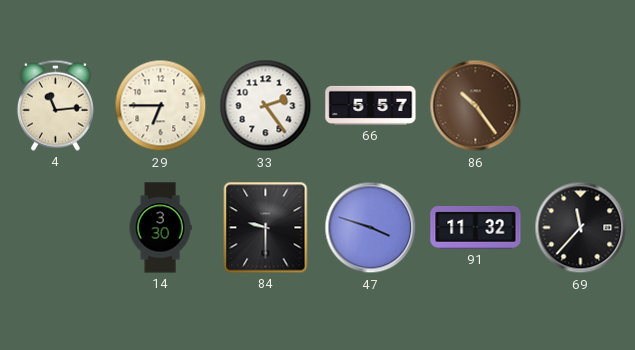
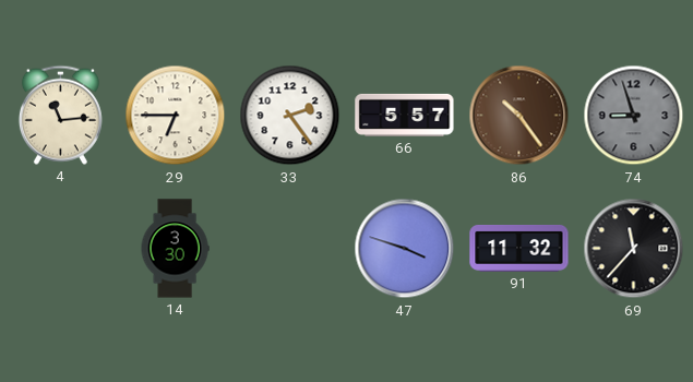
74: none -> 8:57
84: 9:30 -> none
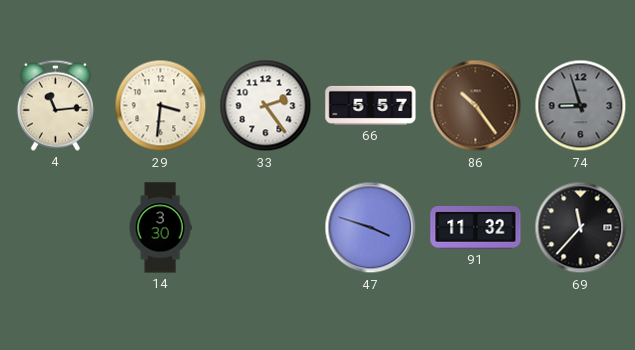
29: 6:45 -> 3:31
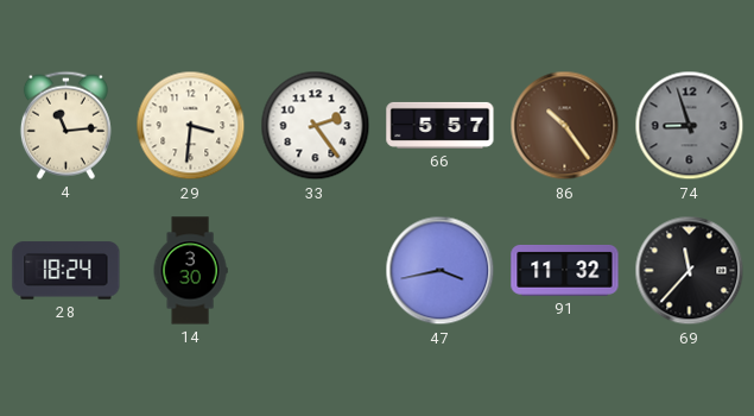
28: none -> 18:24
47: 3:48 -> 3:43
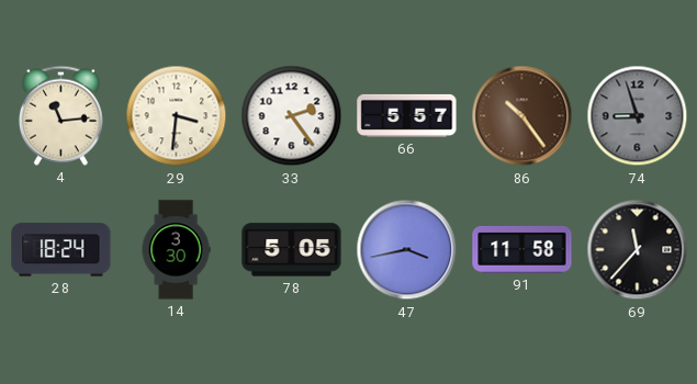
78: none -> 5:05
91: 11:32 -> 11:58
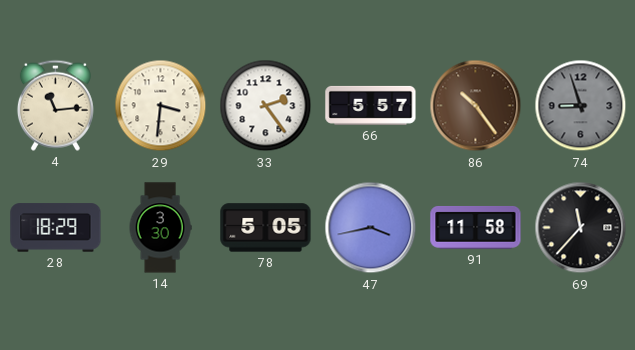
28: 18:24 -> 18:29
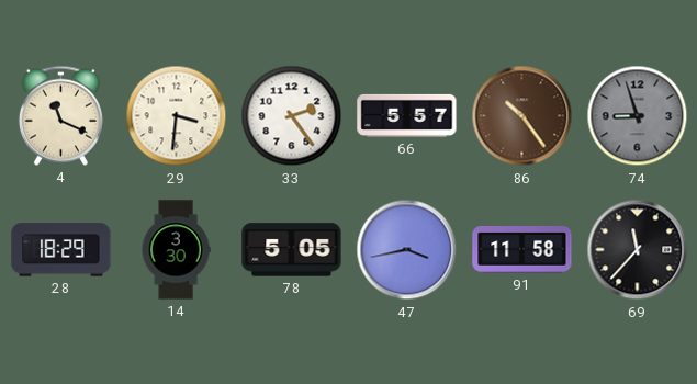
4: 11:14 -> 11:19
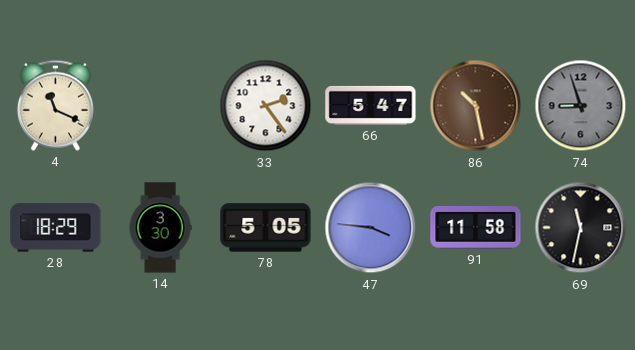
29: 3:31 -> none
66: 5:57 -> 5:47
86: 10:24 -> 10:28
47: 3:43 -> 3:46
69: 11:37 -> 11:32
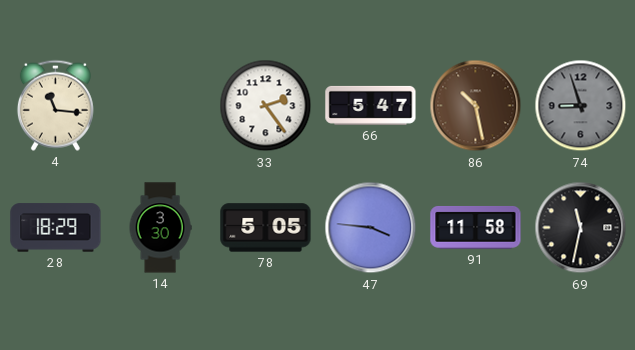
4: 11:19 -> 11:16
